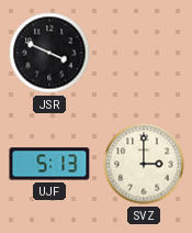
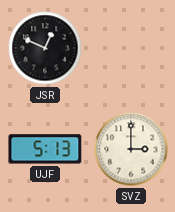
JSR: 3:49 -> 12:49
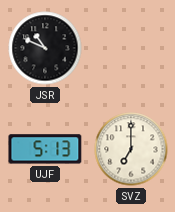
JSR: 12:49 -> 10:49
SVZ: 3:00 -> 7:00
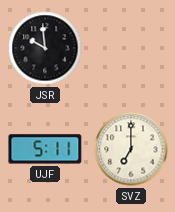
JSR: 10:49 -> 9:59
UJF: 5:13 -> 5:11
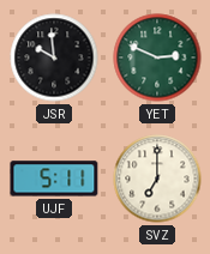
YET: none -> 2:49
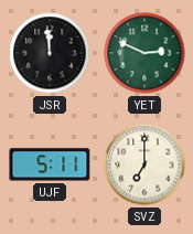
JSR: 9:59 -> 11:59
